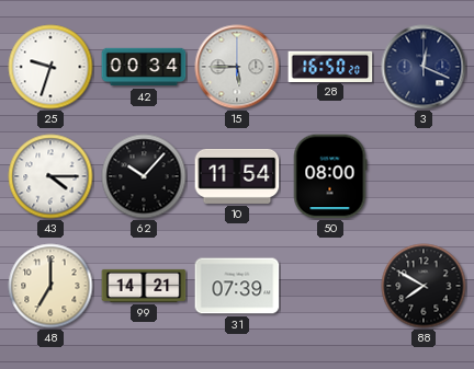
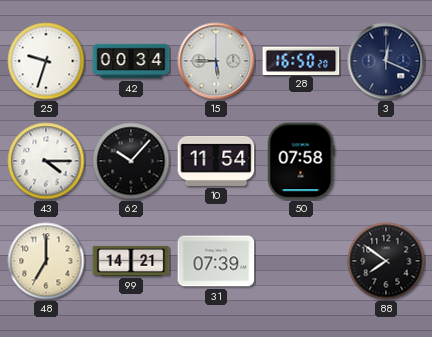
50: 08:00 -> 07:58
88: 7:50 -> 7:51
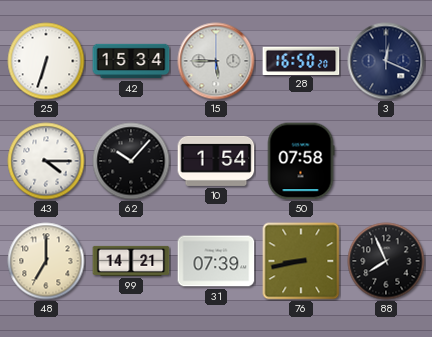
25: 9:33 -> 6:33
42: 00:34 -> 15:34
10: 11:54 -> 1:54
76: none -> 8:43
88: 7:51 -> 7:56
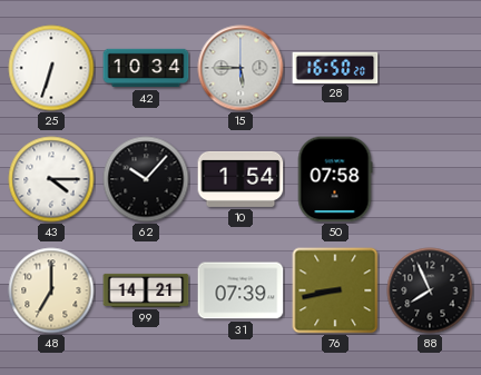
42: 15:34 -> 10:34
3: 12:19 -> none
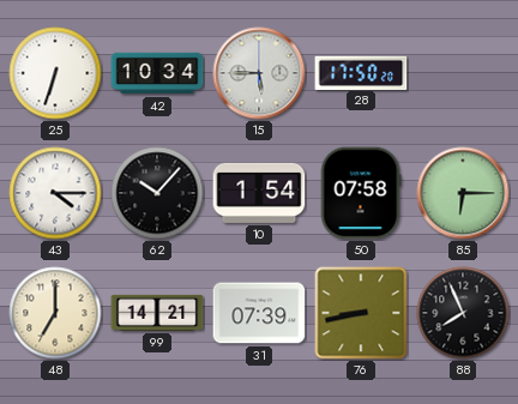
28: 16:50 -> 17:50
85: none -> 6:15
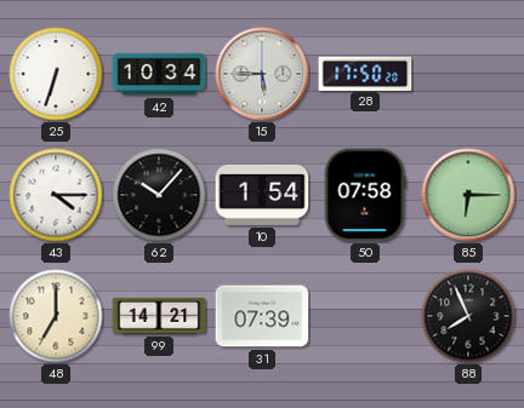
76: 8:43 -> none
